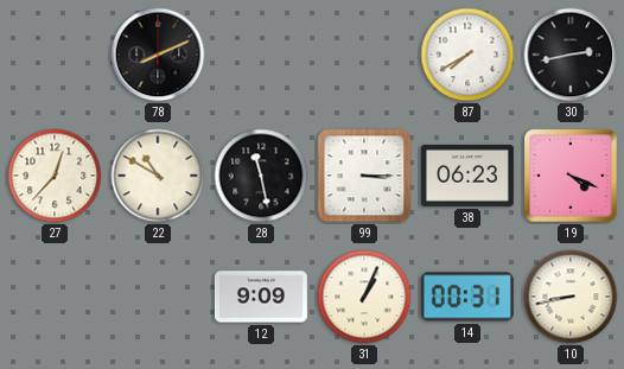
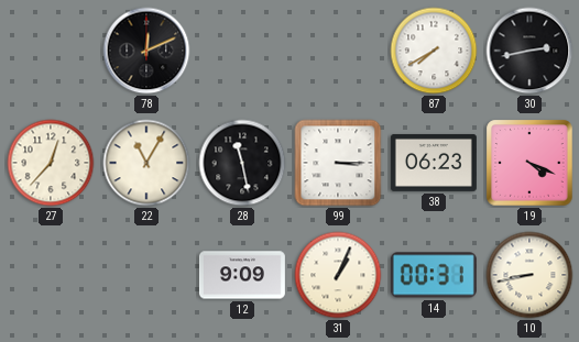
78: 8:11 -> 12:11
22: 10:50 -> 11:05
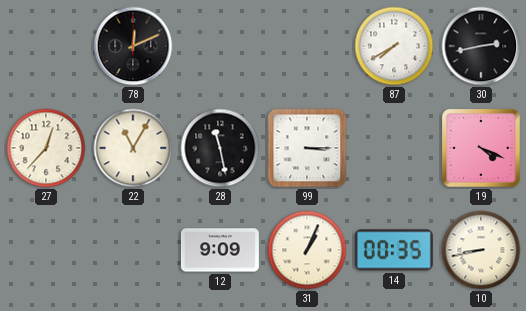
38: 06:23 -> none
14: 00:31 -> 00:35
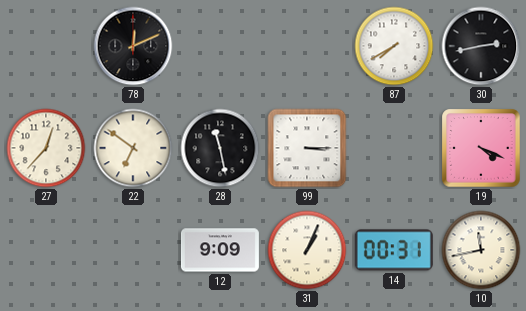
22: 11:05 -> 6:51
14: 00:35 -> 00:31
10: 8:43 -> 11:43
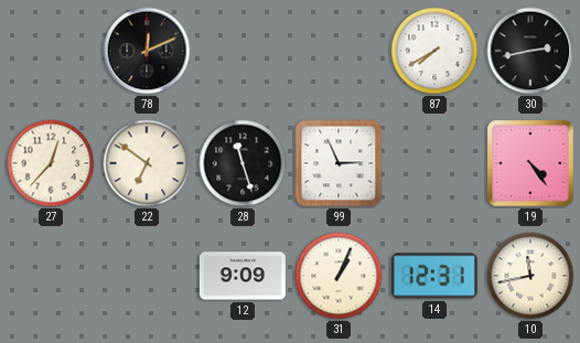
28: 11:28 -> 11:27
99: 3:15 -> 2:56
19: 4:19 -> 4:24
14: 00:31 -> 12:31
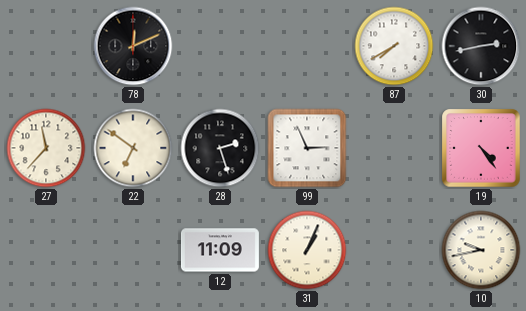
27: 12:37 -> 11:37
28: 11:27 -> 2:27
12: 9:09 -> 11:09
14: 12:31 -> none
10: 11:43 -> 9:43
